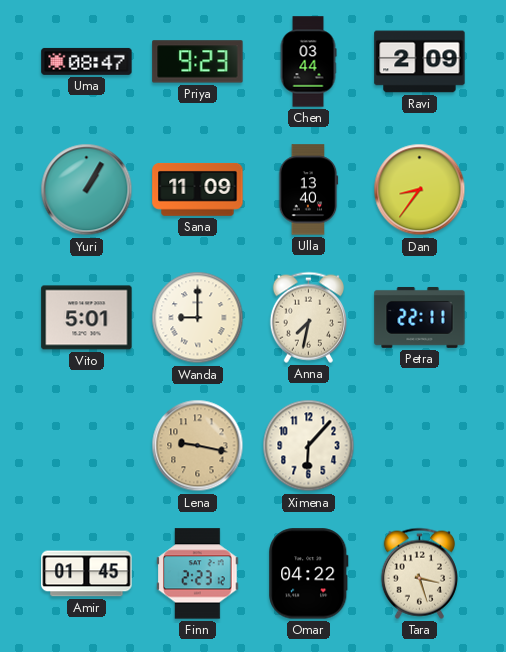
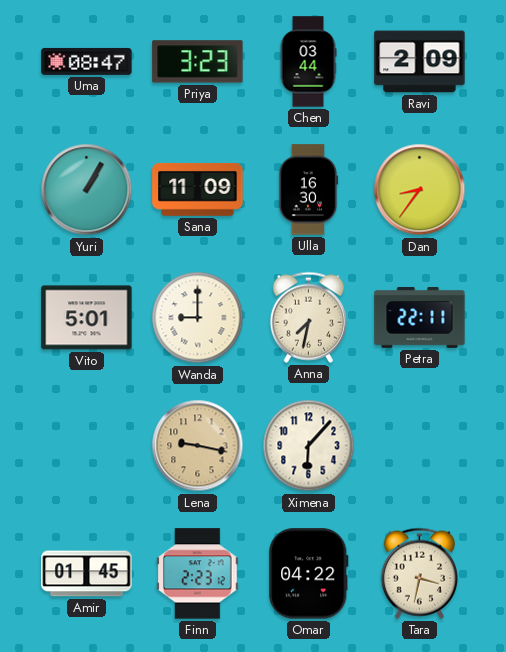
Priya: 9:23 -> 3:23
Ulla: 13:40 -> 16:30
Tara: 3:27 -> 3:32
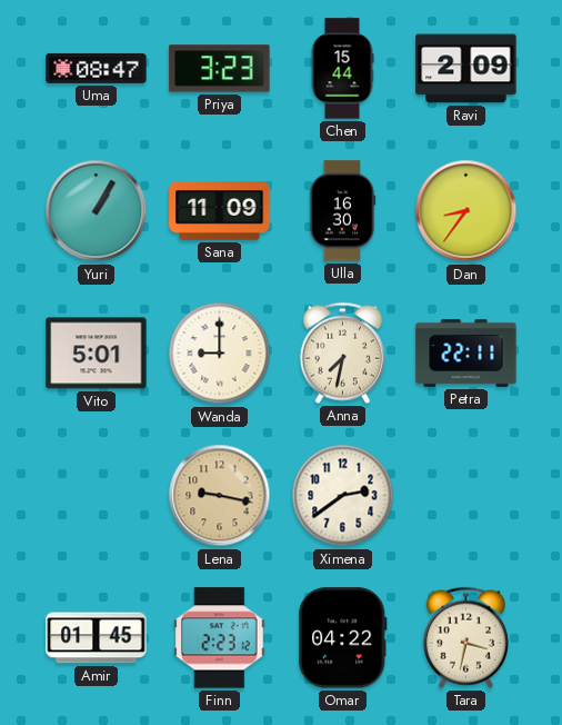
Chen: 03:44 -> 15:44
Ximena: 6:07 -> 2:39
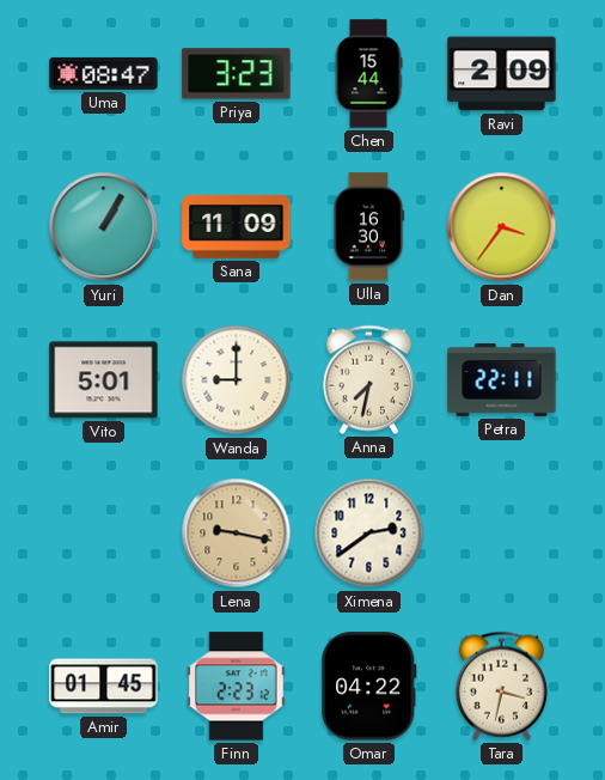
Dan: 8:36 -> 3:36
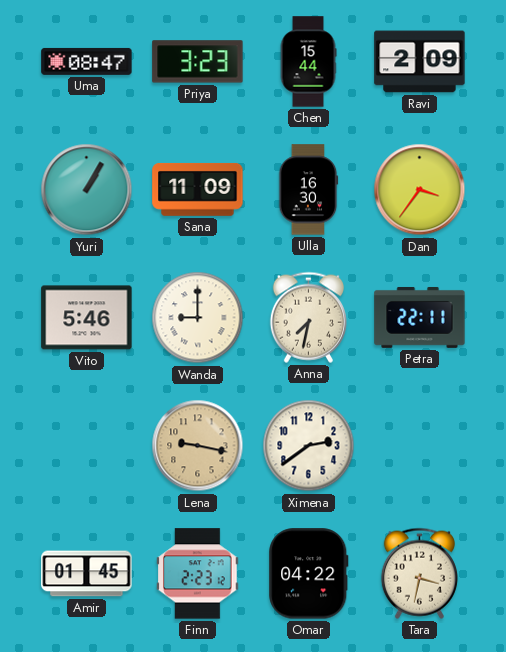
Vito: 5:01 -> 5:46
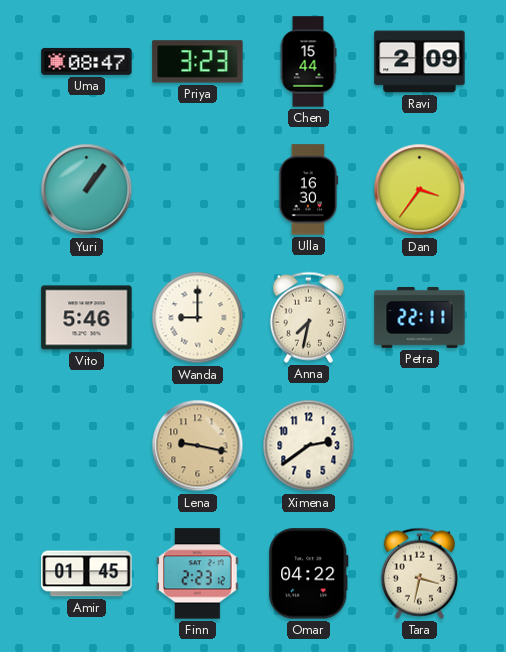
Yuri: 1:05 -> 1:06
Sana: 11:09 -> none
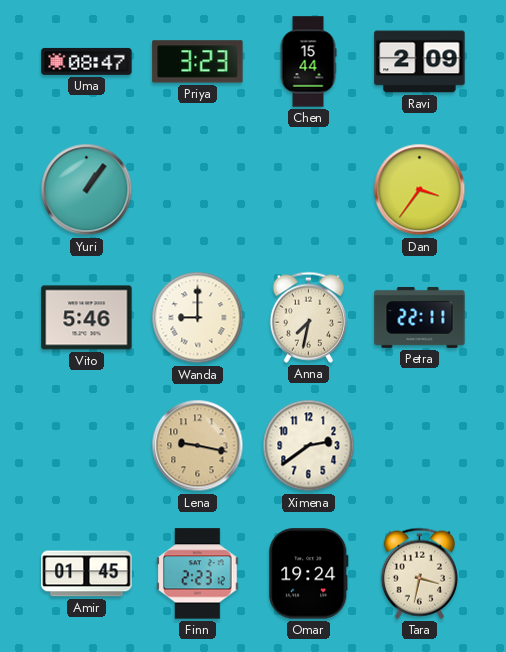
Ulla: 16:30 -> none
Omar: 04:22 -> 19:24
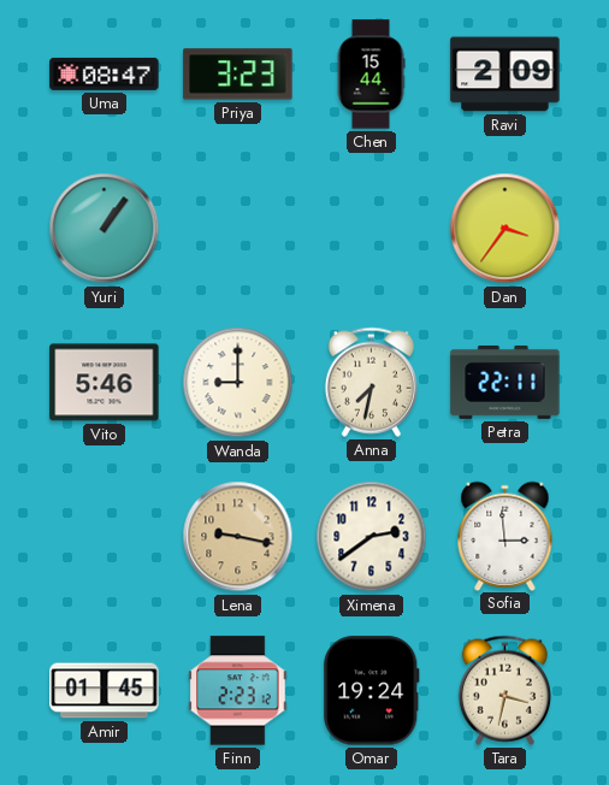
Sofia: none -> 2:59
